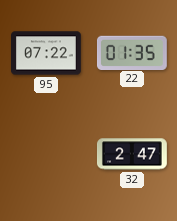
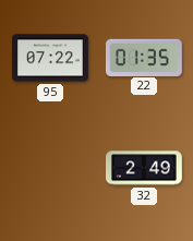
32: 2:47 -> 2:49
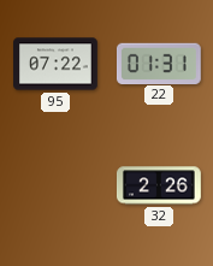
22: 01:35 -> 01:31
32: 2:49 -> 2:26
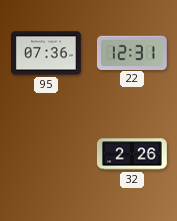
95: 07:22 -> 07:36
22: 01:31 -> 12:31
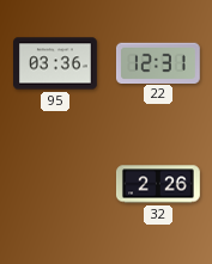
95: 07:36 -> 03:36
